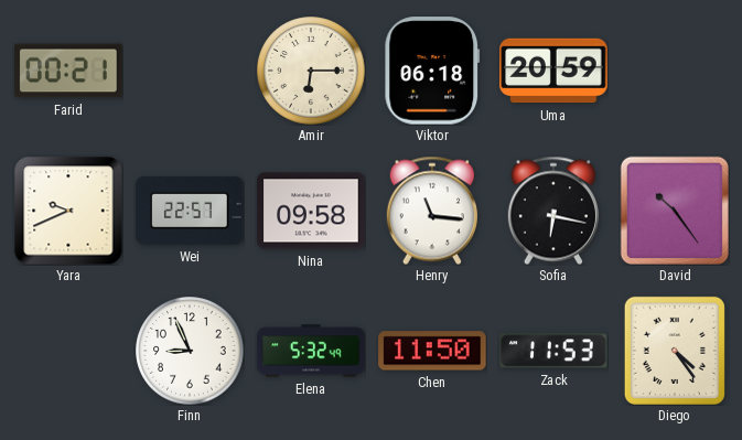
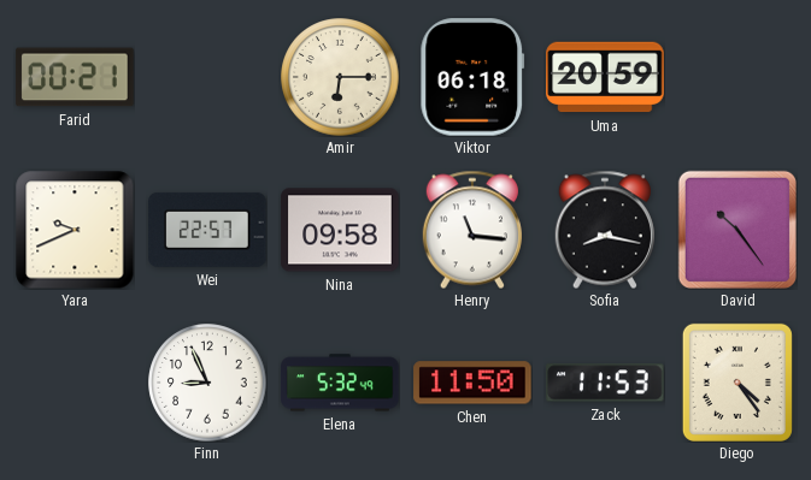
Sofia: 6:17 -> 8:17
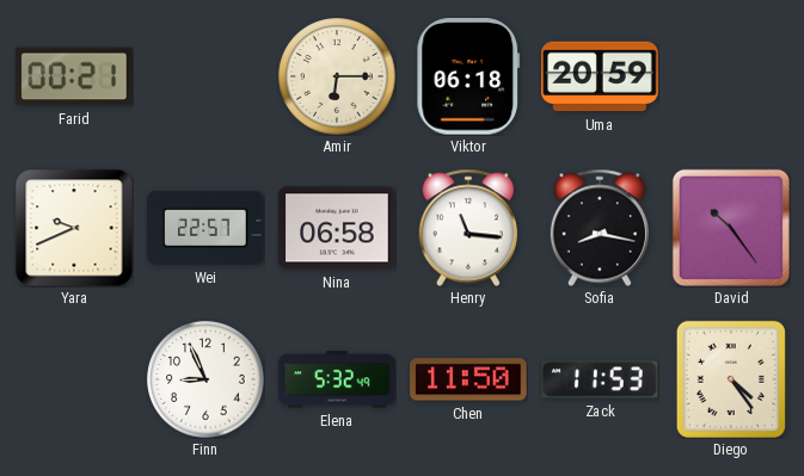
Nina: 09:58 -> 06:58
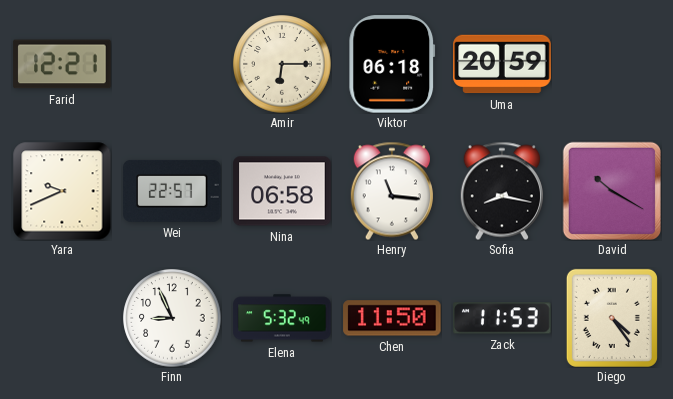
Farid: 00:21 -> 12:21
David: 10:24 -> 10:20
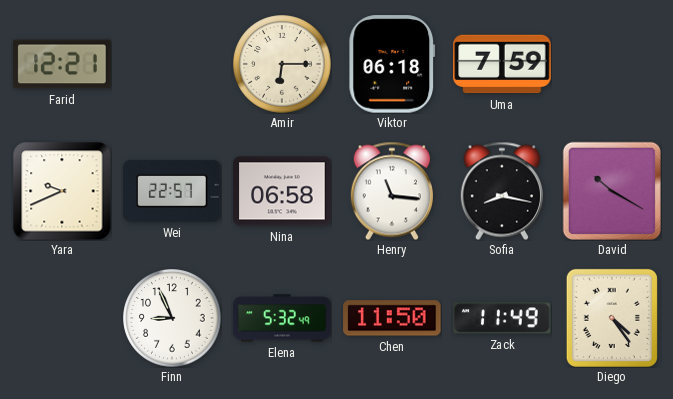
Uma: 20:59 -> 7:59
Zack: 11:53 -> 11:49
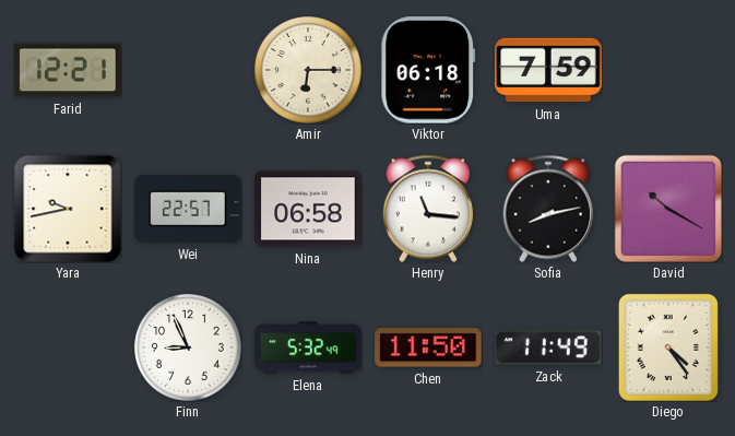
Yara: 9:41 -> 9:43
Sofia: 8:17 -> 8:13
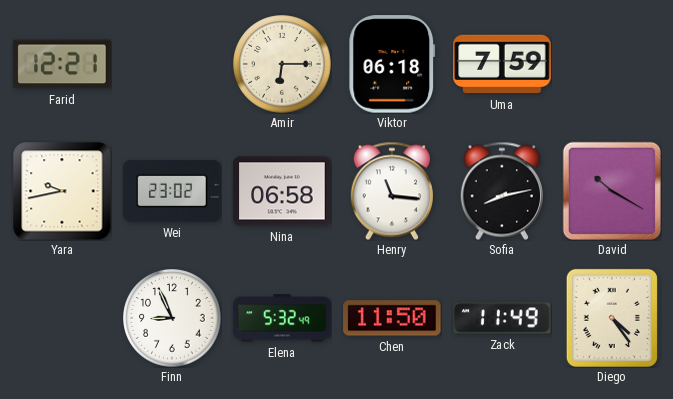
Wei: 22:57 -> 23:02
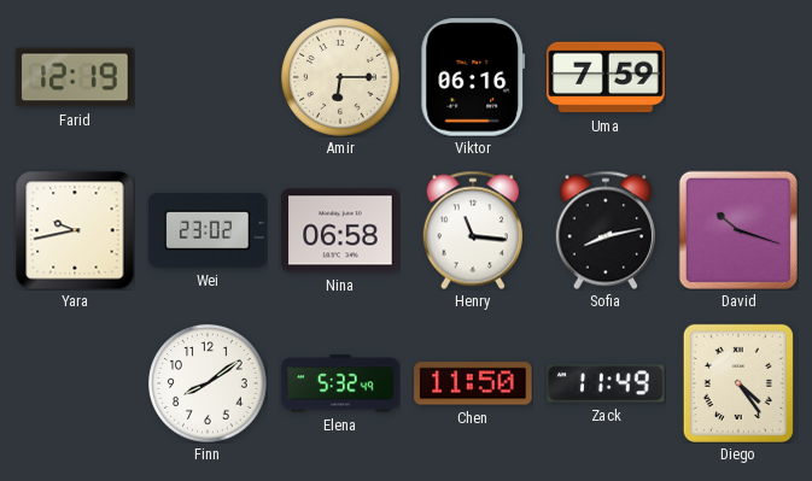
Farid: 12:21 -> 12:19
Viktor: 06:18 -> 06:16
David: 10:20 -> 10:18
Finn: 8:56 -> 8:09
